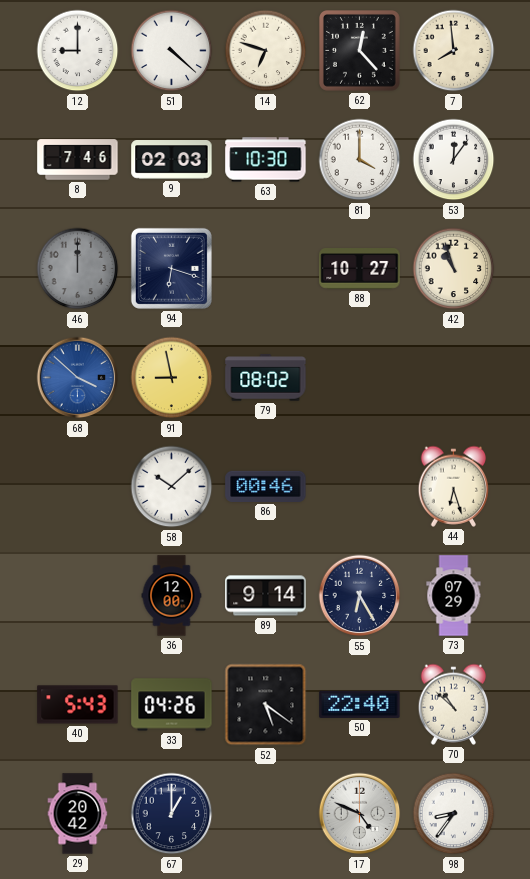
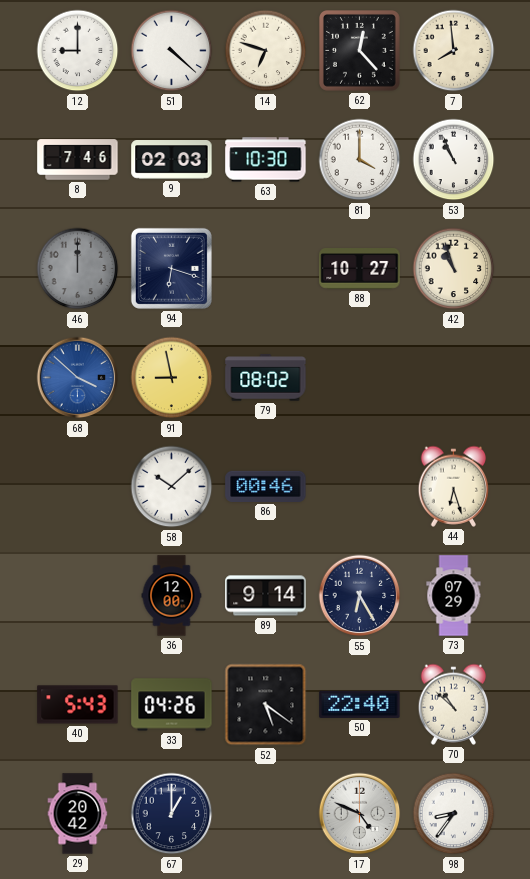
53: 12:06 -> 10:56
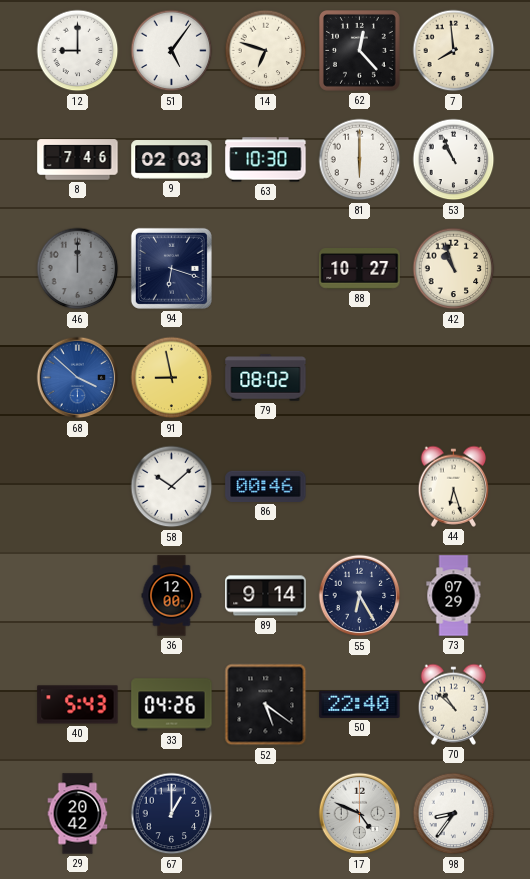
51: 4:22 -> 5:06
81: 4:00 -> 6:00
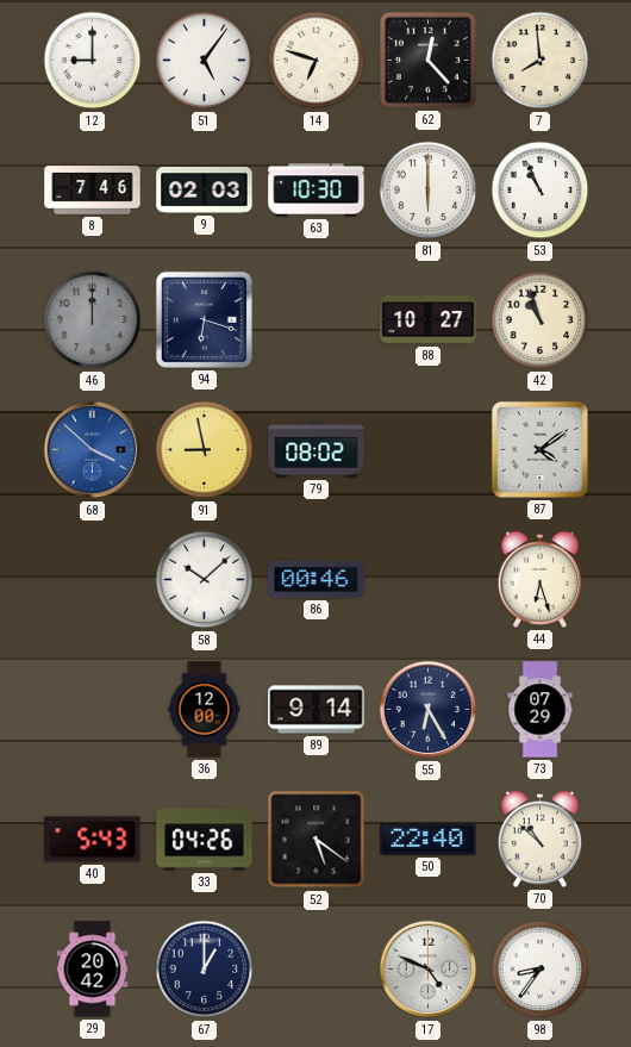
87: none -> 4:09
